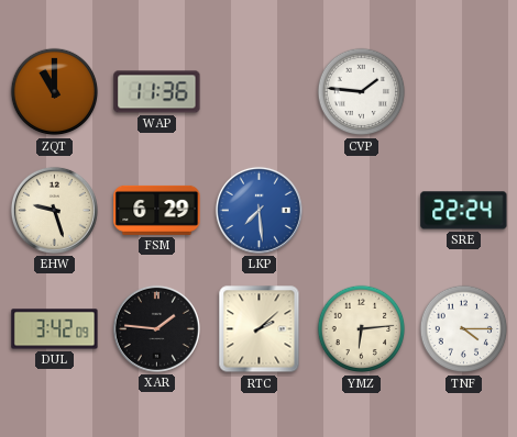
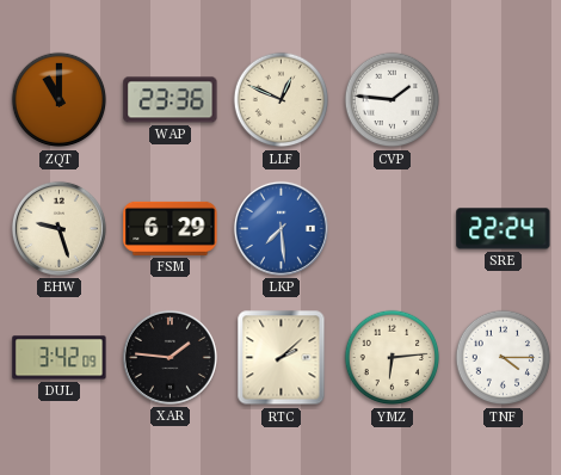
WAP: 11:36 -> 23:36
LLF: none -> 12:49
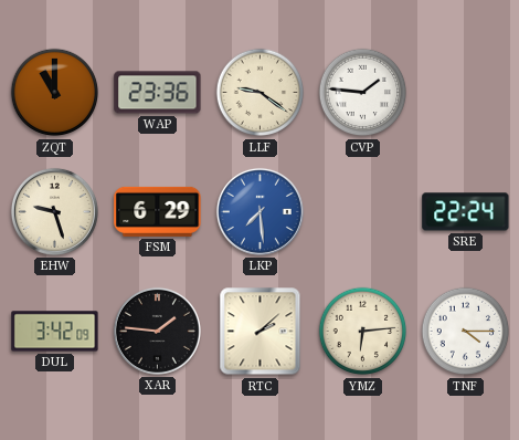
LLF: 12:49 -> 9:21
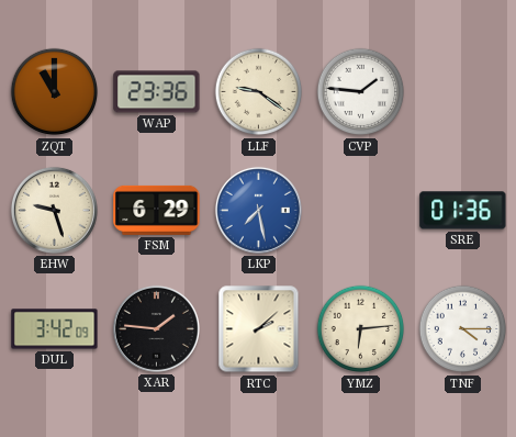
LKP: 7:29 -> 7:28
SRE: 22:24 -> 01:36
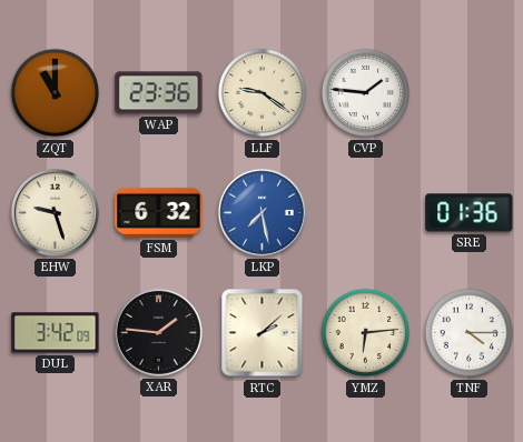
FSM: 6:29 -> 6:32
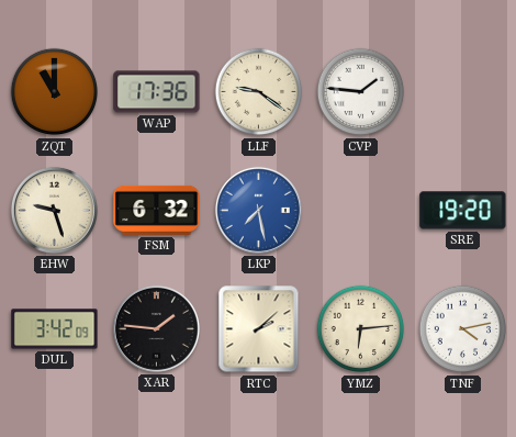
WAP: 23:36 -> 17:36
SRE: 01:36 -> 19:20
TNF: 4:15 -> 4:13
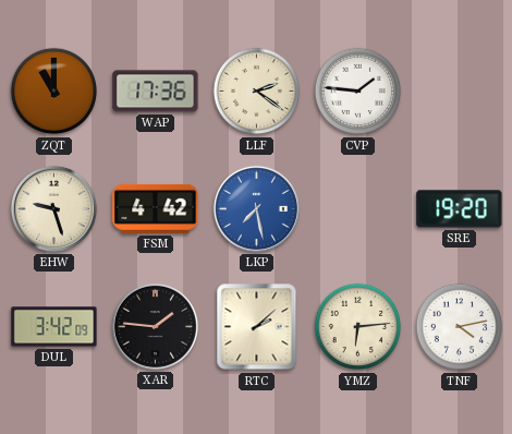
LLF: 9:21 -> 2:21
FSM: 6:32 -> 4:42
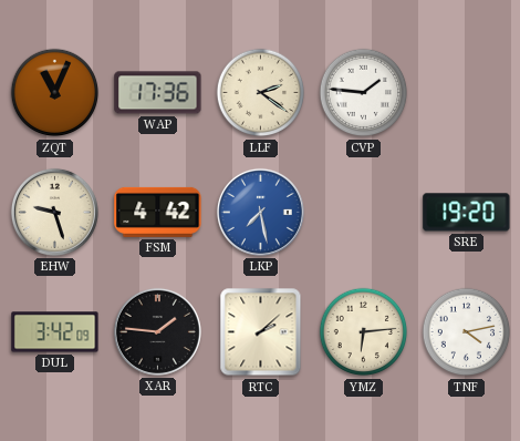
ZQT: 11:00 -> 11:04
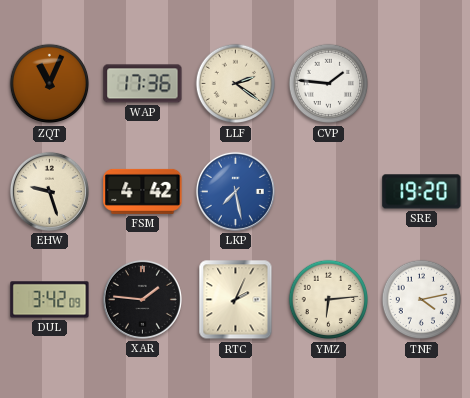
RTC: 2:08 -> 2:04
